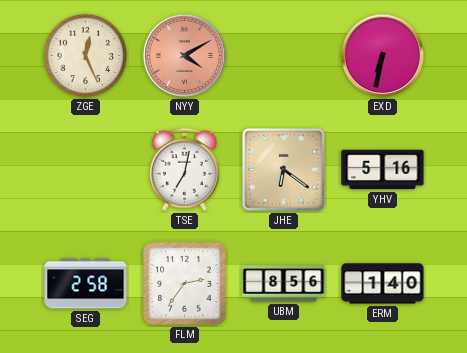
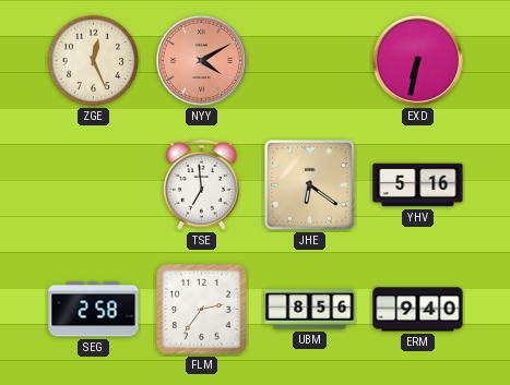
TSE: 7:02 -> 6:59
ERM: 1:40 -> 9:40
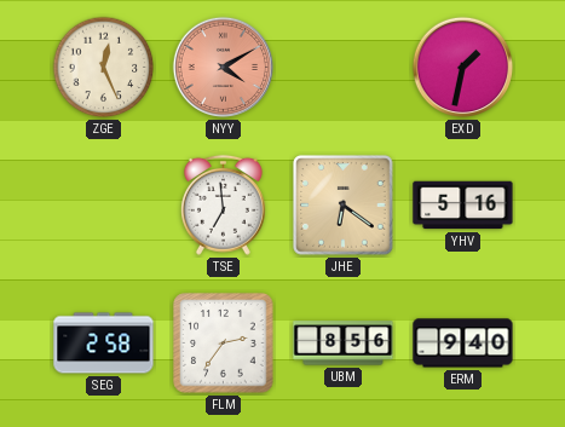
EXD: 6:32 -> 1:32
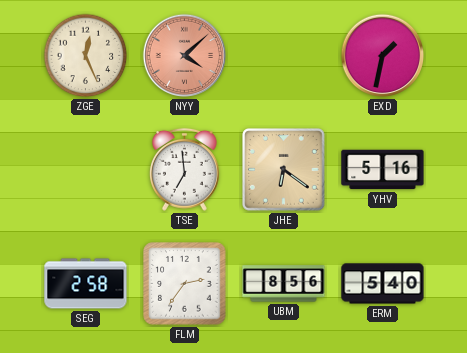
NYY: 4:10 -> 4:08
ERM: 9:40 -> 5:40
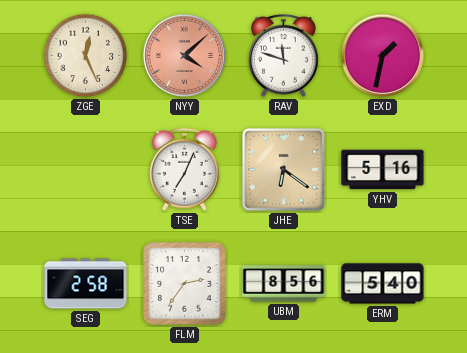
RAV: none -> 11:48
TSE: 6:59 -> 7:04
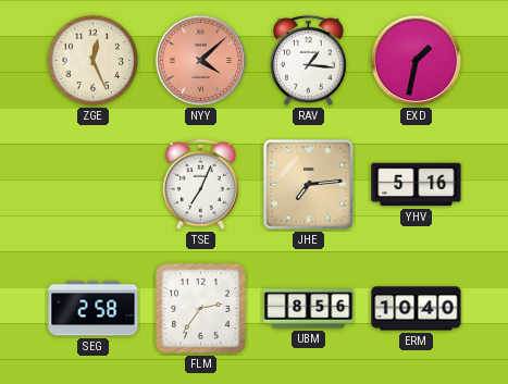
RAV: 11:48 -> 1:16
JHE: 6:21 -> 7:14
ERM: 5:40 -> 10:40
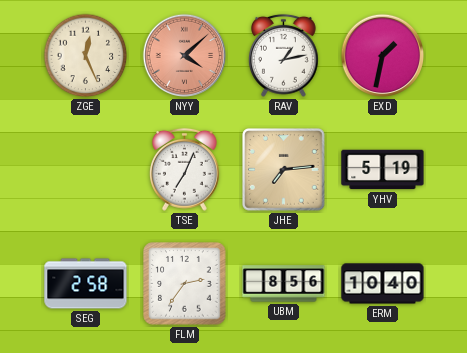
RAV: 1:16 -> 1:13
YHV: 5:16 -> 5:19
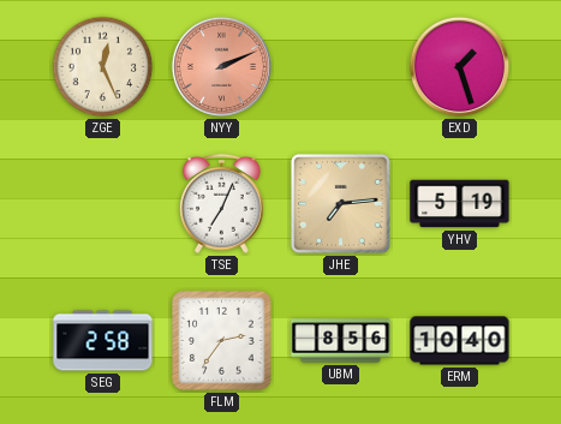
NYY: 4:08 -> 2:11
RAV: 1:13 -> none
EXD: 1:32 -> 1:27
